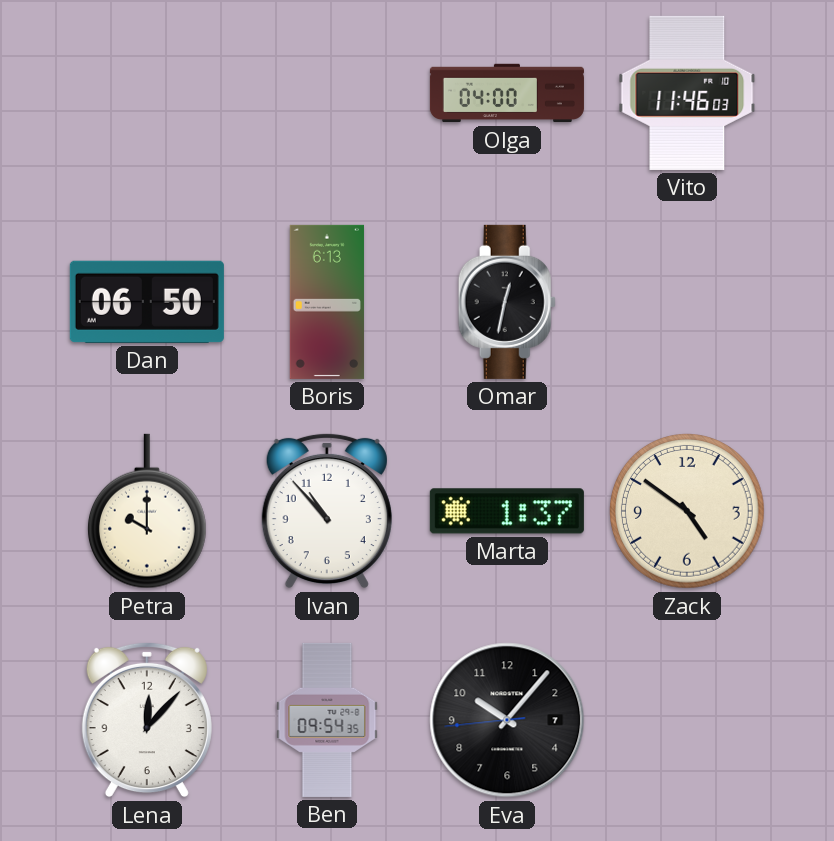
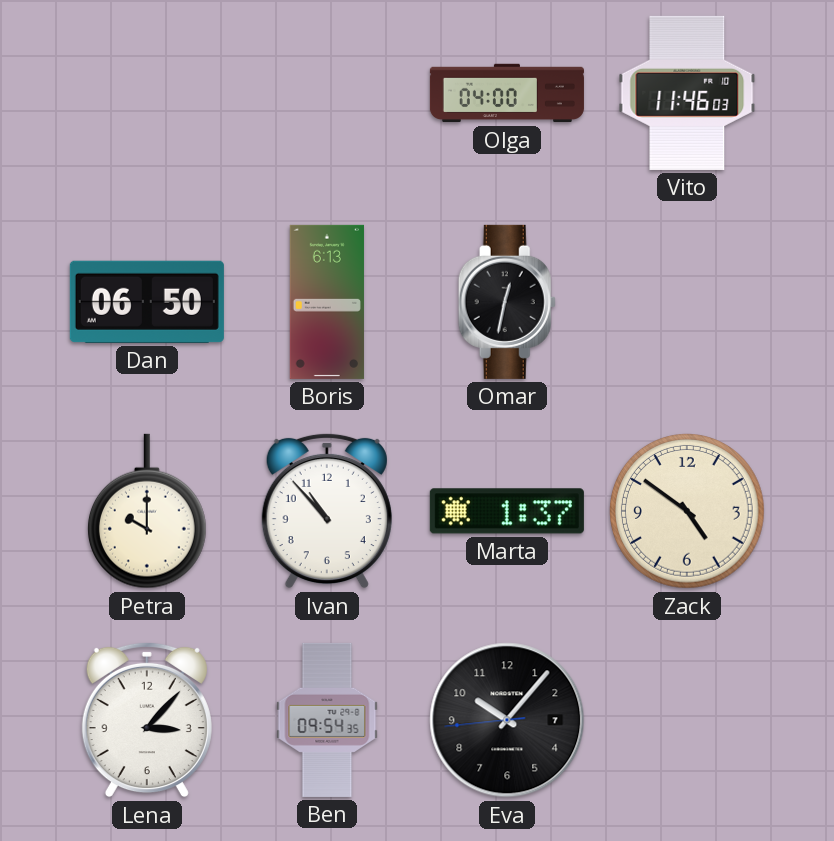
Lena: 12:07 -> 3:07
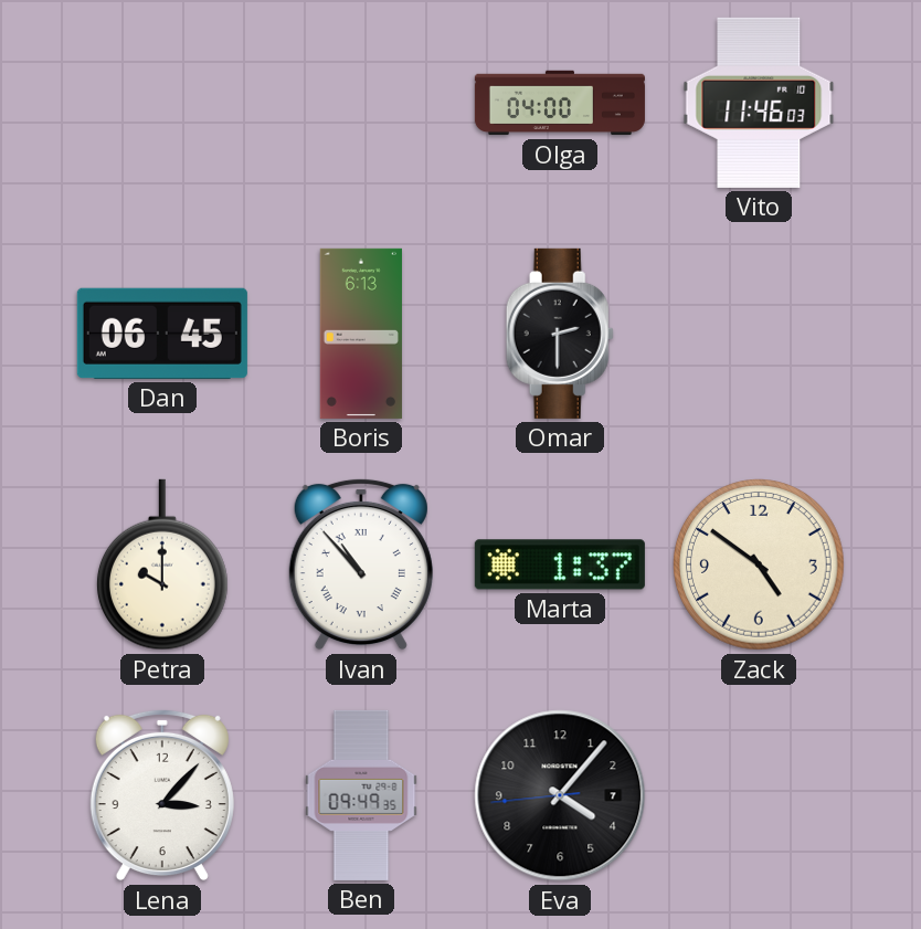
Dan: 06:50 -> 06:45
Omar: 12:32 -> 2:30
Ivan numerals: Arabic -> Roman
Ben: 09:54 -> 09:49
Eva: 10:06 -> 4:06
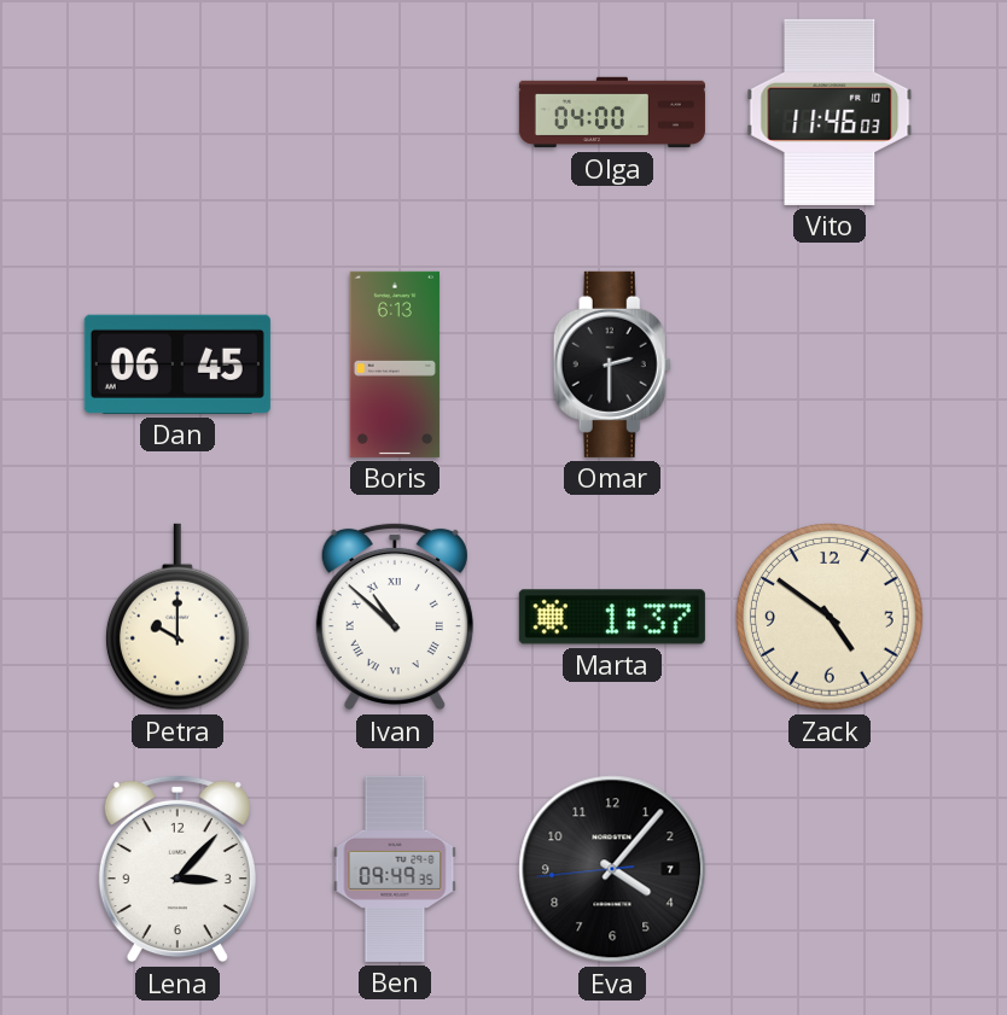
Ivan: 10:53 -> 10:52
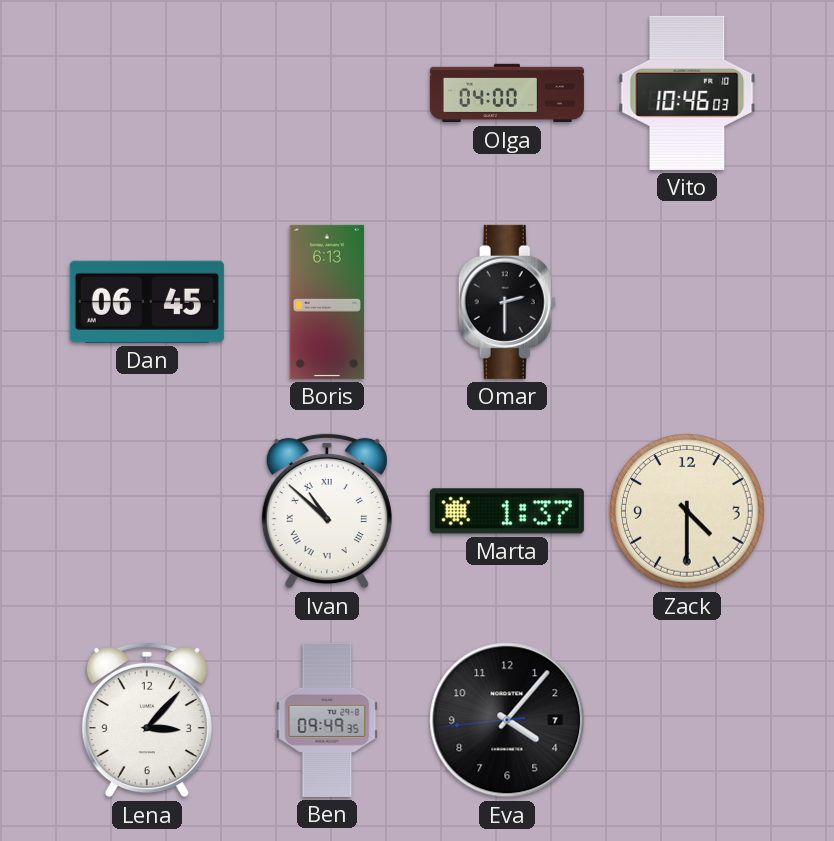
Vito: 11:46 -> 10:46
Petra: 10:00 -> none
Zack: 4:51 -> 4:30
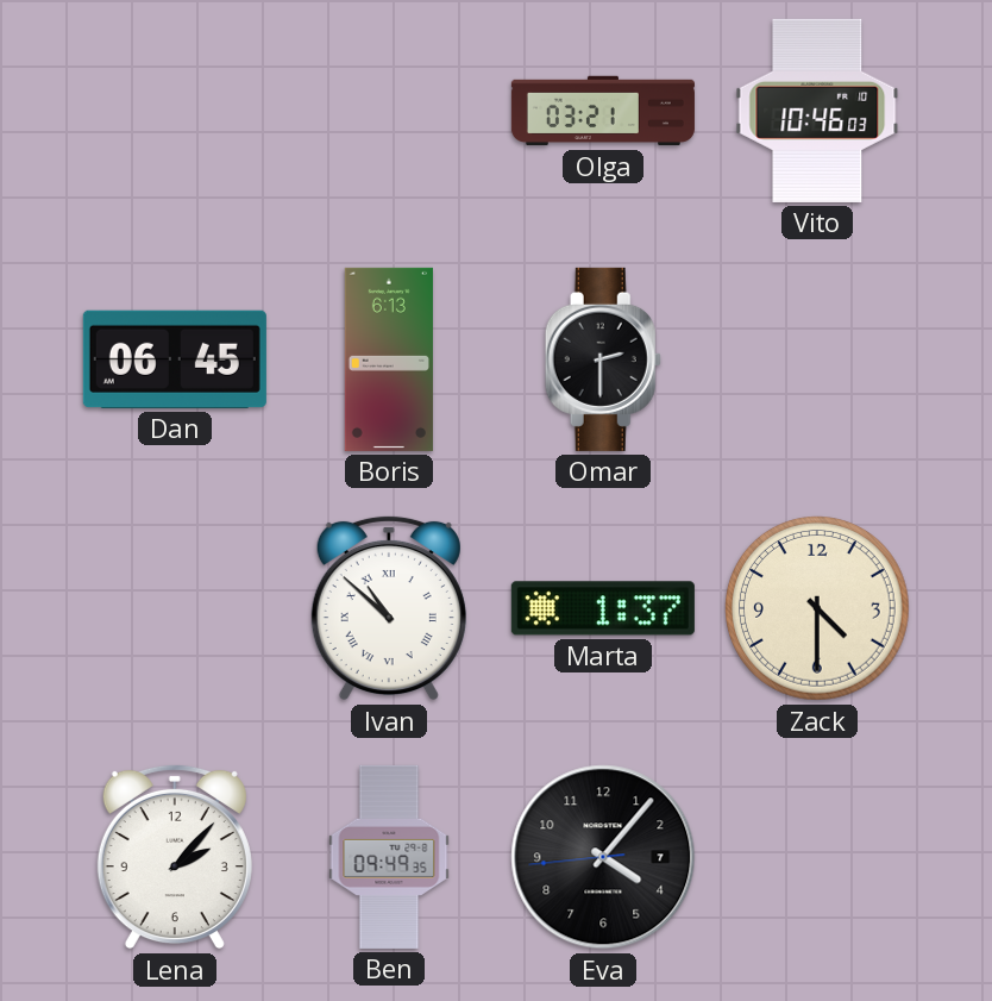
Olga: 04:00 -> 03:21
Lena: 3:07 -> 2:07
